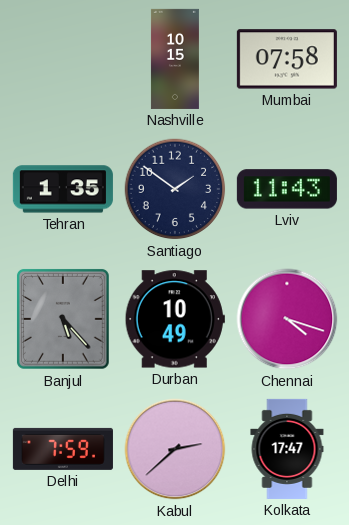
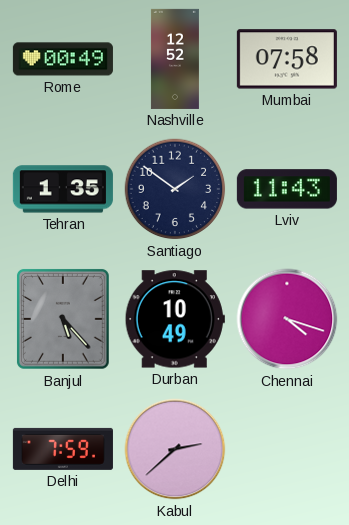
Rome: none -> 00:49
Nashville: 10:15 -> 12:52
Kolkata: 17:47 -> none
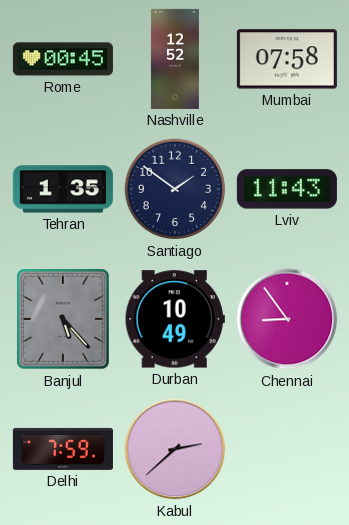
Rome: 00:49 -> 00:45
Chennai: 4:18 -> 8:54
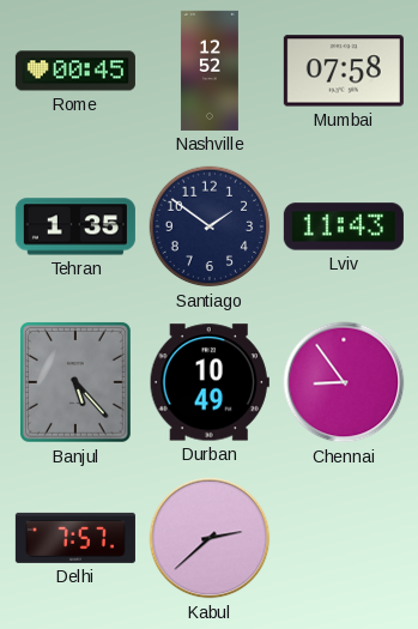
Delhi: 7:59 -> 7:57
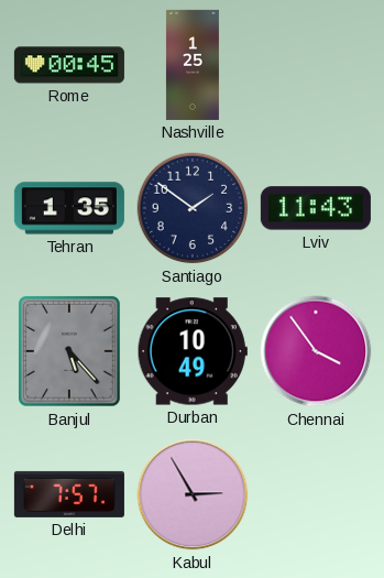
Nashville: 12:52 -> 1:25
Mumbai: 07:58 -> none
Chennai: 8:54 -> 3:54
Kabul: 2:38 -> 2:55
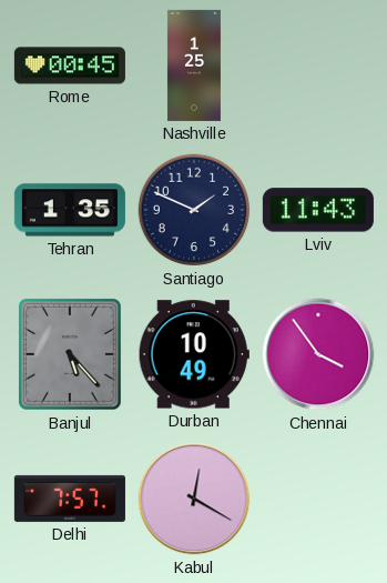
Santiago: 1:51 -> 1:49
Kabul: 2:55 -> 12:20
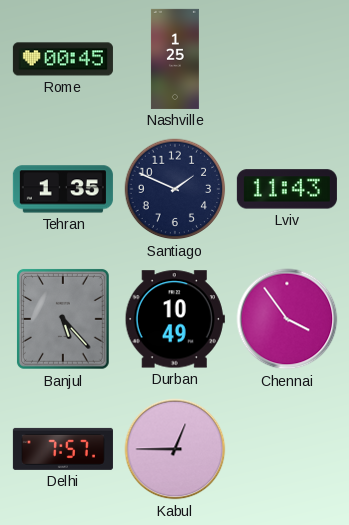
Kabul: 12:20 -> 12:45
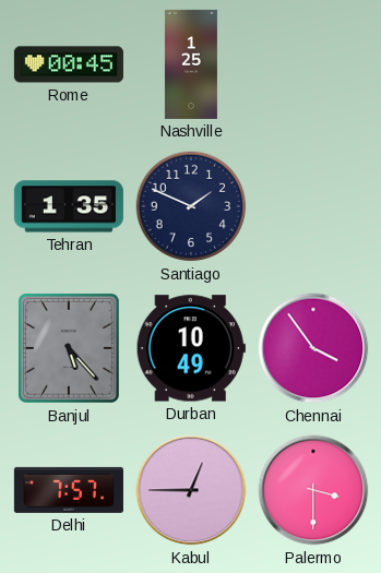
Lviv: 11:43 -> none
Palermo: none -> 3:30
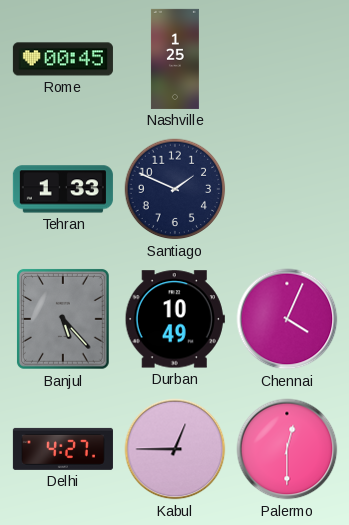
Tehran: 1:35 -> 1:33
Chennai: 3:54 -> 4:04
Delhi: 7:57 -> 4:27
Palermo: 3:30 -> 12:30
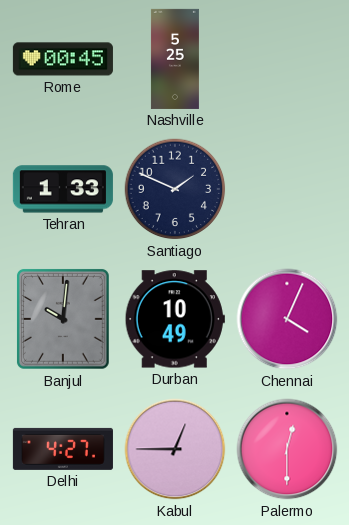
Nashville: 1:25 -> 5:25
Banjul: 5:23 -> 10:01
